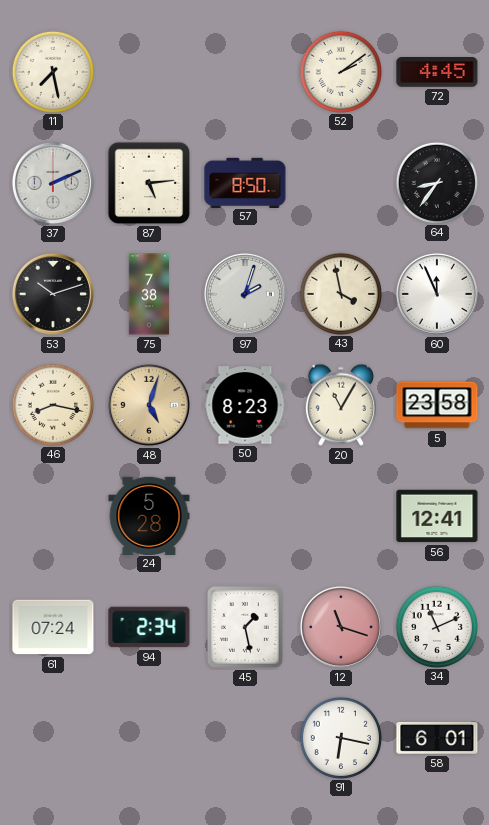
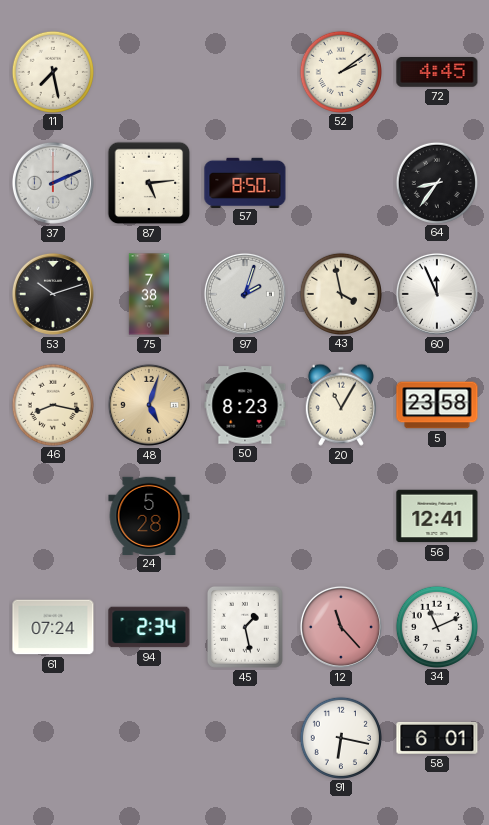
12: 11:18 -> 11:23
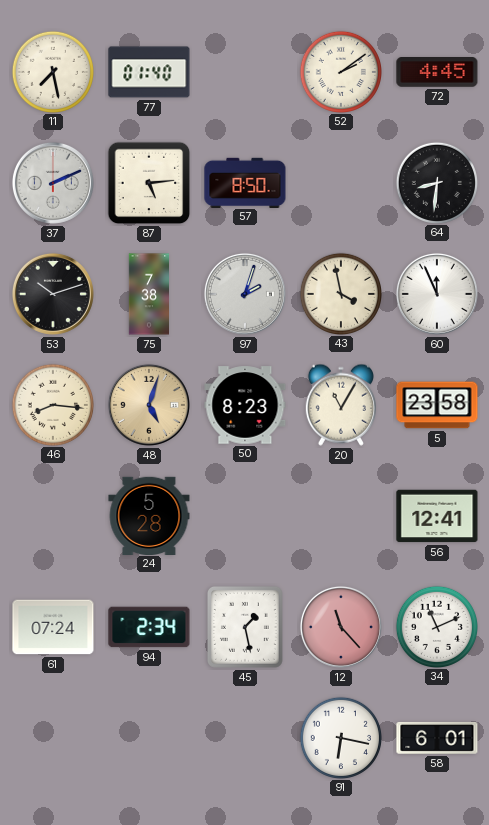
77: none -> 01:40
64: 8:36 -> 8:31
46: 8:17 -> 8:16
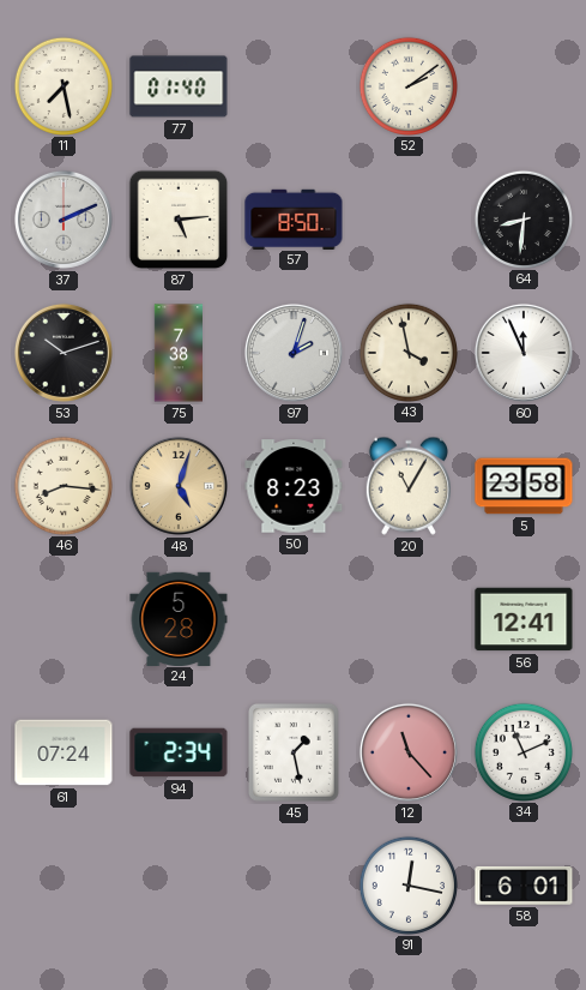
72: 4:45 -> none
91: 6:17 -> 12:17
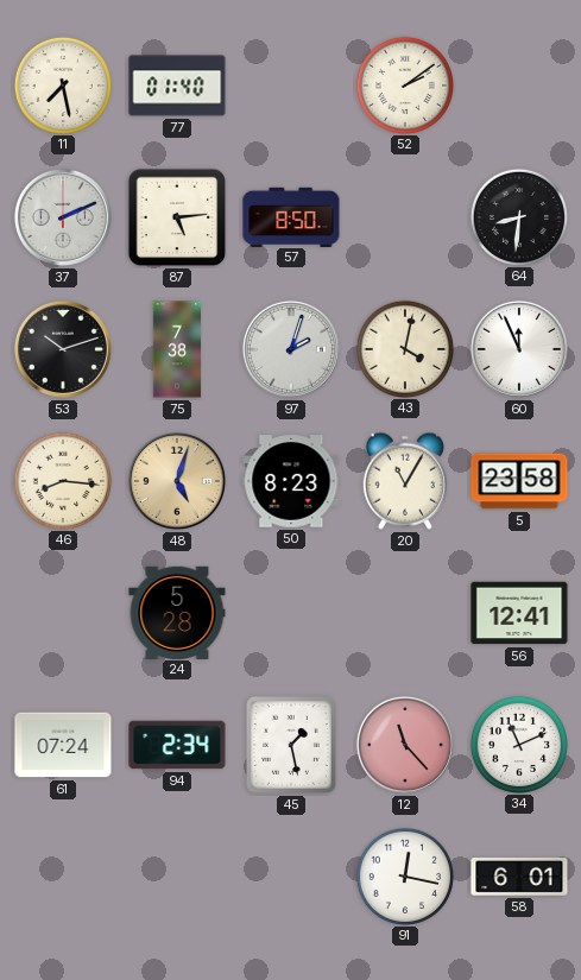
43: 3:58 -> 4:02
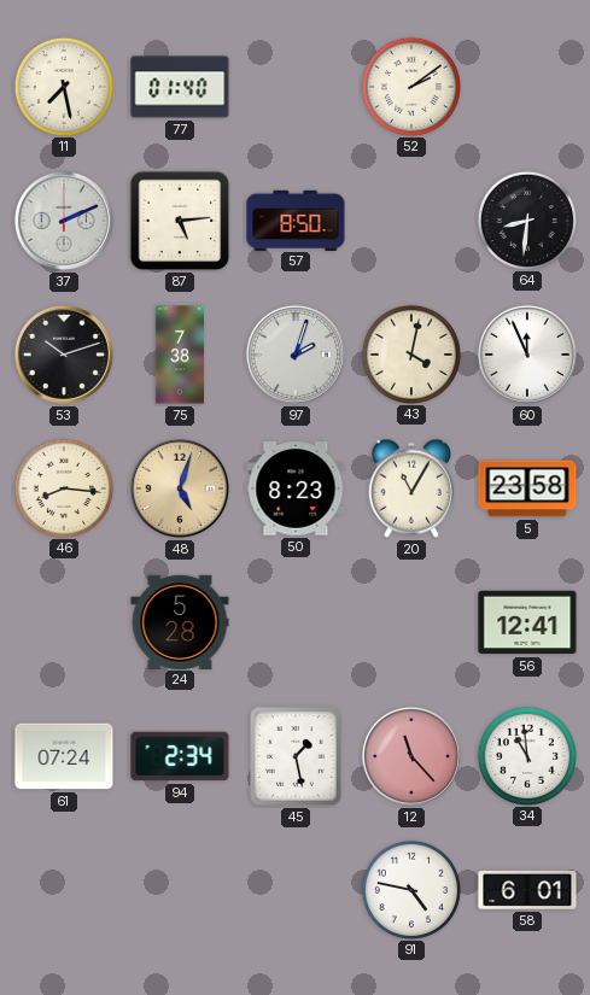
34: 11:11 -> 10:59
91: 12:17 -> 4:47
